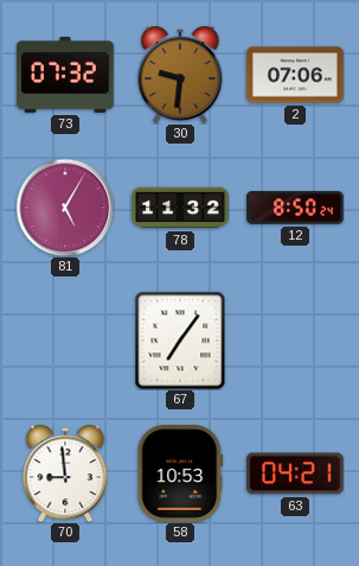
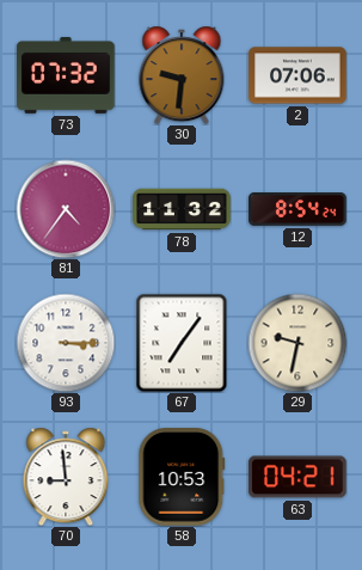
81: 5:05 -> 4:36
12: 8:50 -> 8:54
93: none -> 3:15
29: none -> 9:32
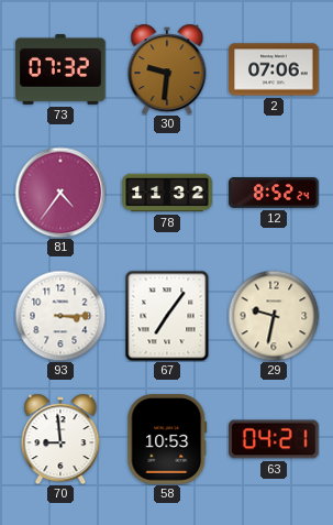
12: 8:54 -> 8:52
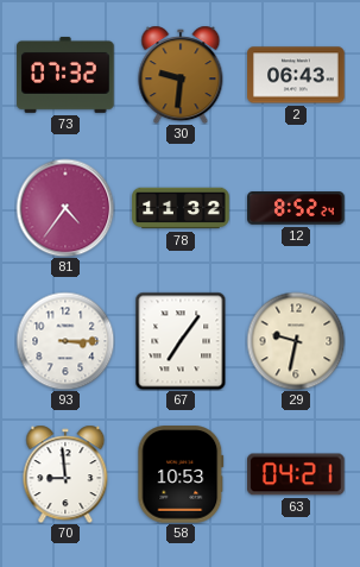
2: 07:06 -> 06:43
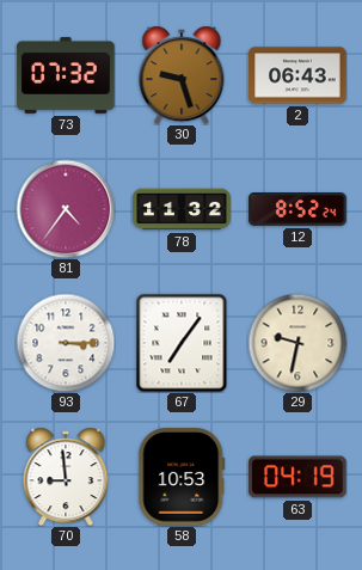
30: 9:31 -> 9:27
63: 04:21 -> 04:19
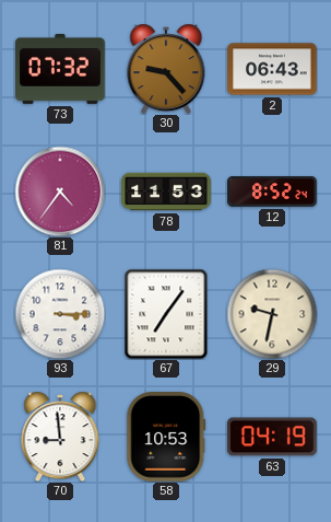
30: 9:27 -> 9:23
78: 11:32 -> 11:53
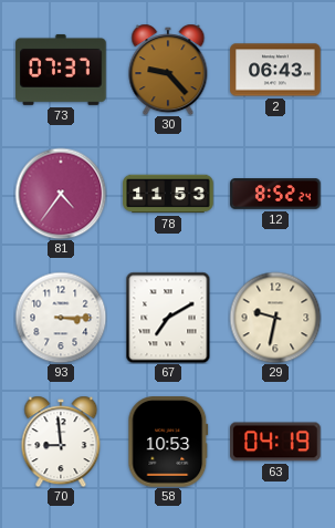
73: 07:32 -> 07:37
67: 7:06 -> 7:10
